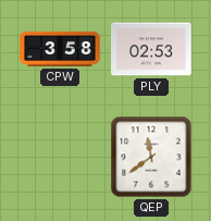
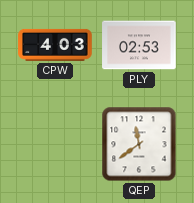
CPW: 3:58 -> 4:03
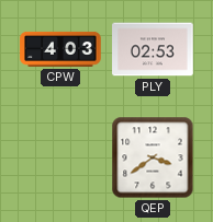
QEP: 11:39 -> 3:39
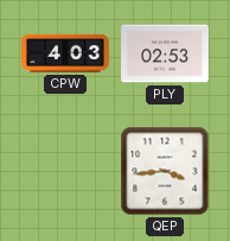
QEP: 3:39 -> 3:44
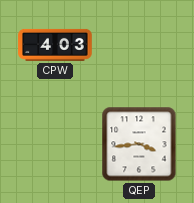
PLY: 02:53 -> none
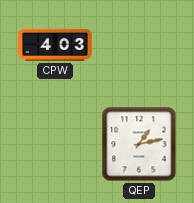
QEP: 3:44 -> 1:13
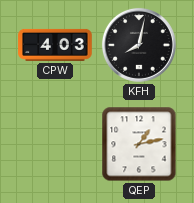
KFH: none -> 8:02
